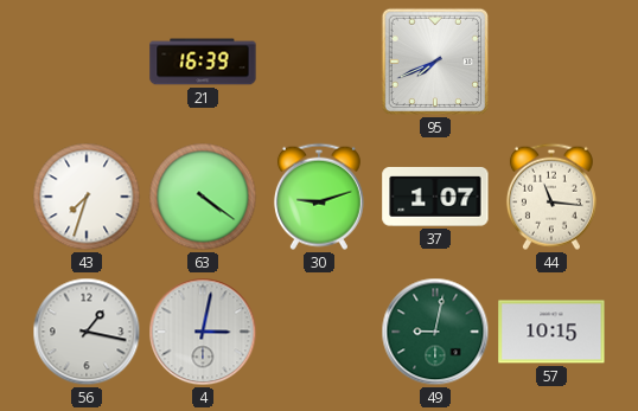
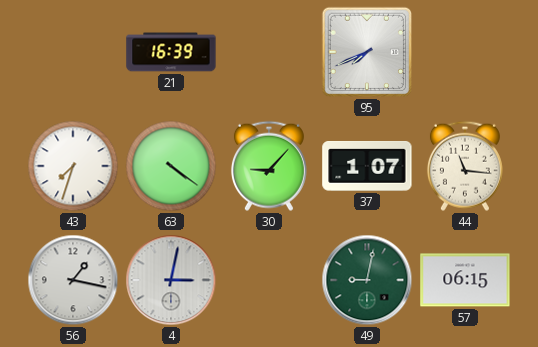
30: 9:12 -> 9:07
57: 10:15 -> 06:15
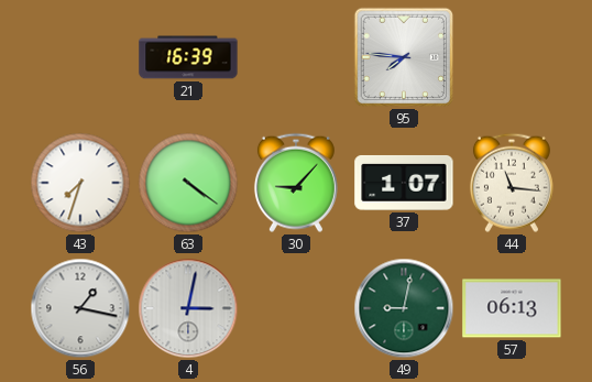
95: 7:41 -> 7:46
57: 06:15 -> 06:13
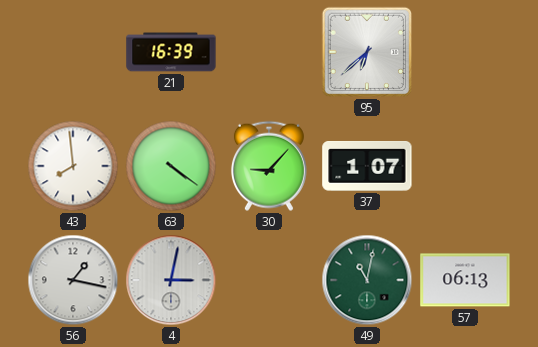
95: 7:46 -> 6:38
43: 7:33 -> 7:59
44: 11:16 -> none
49: 9:02 -> 11:02
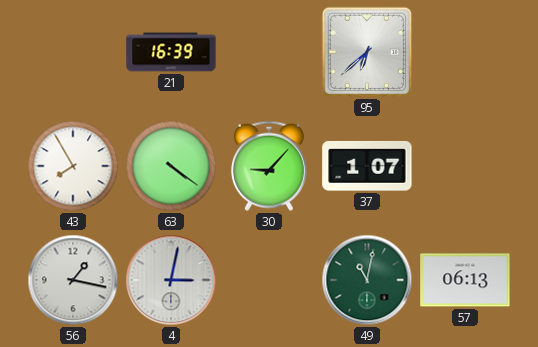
43: 7:59 -> 7:55
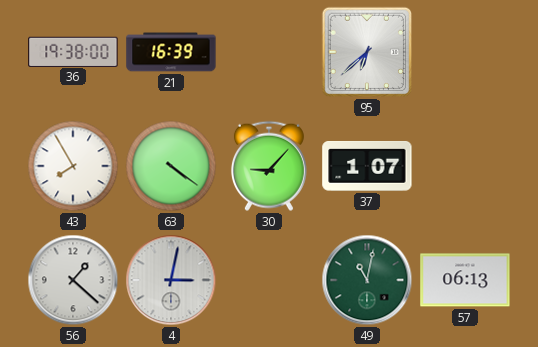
36: none -> 19:38
56: 1:17 -> 1:22
